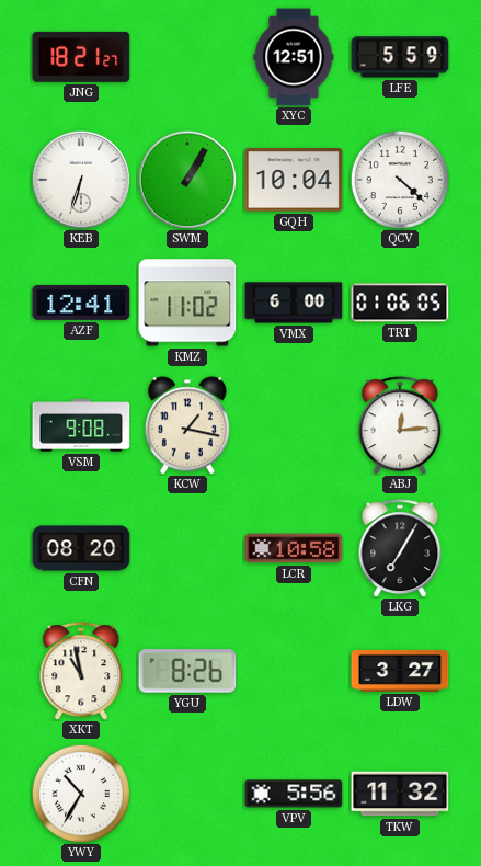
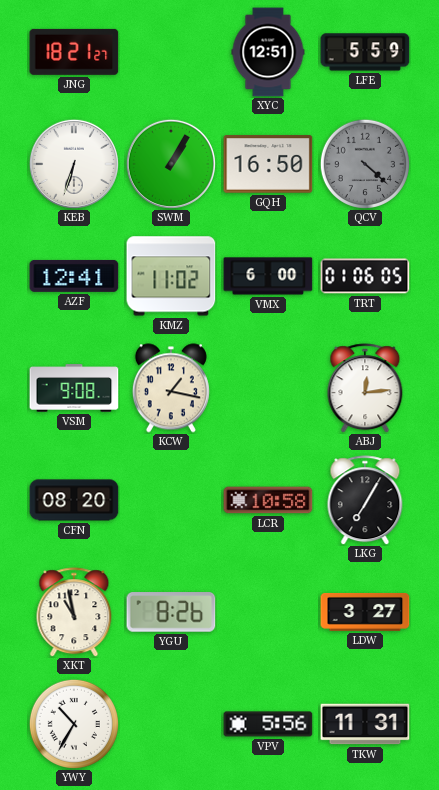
GQH: 10:04 -> 16:50
QCV dial: white -> grey
TKW: 11:32 -> 11:31
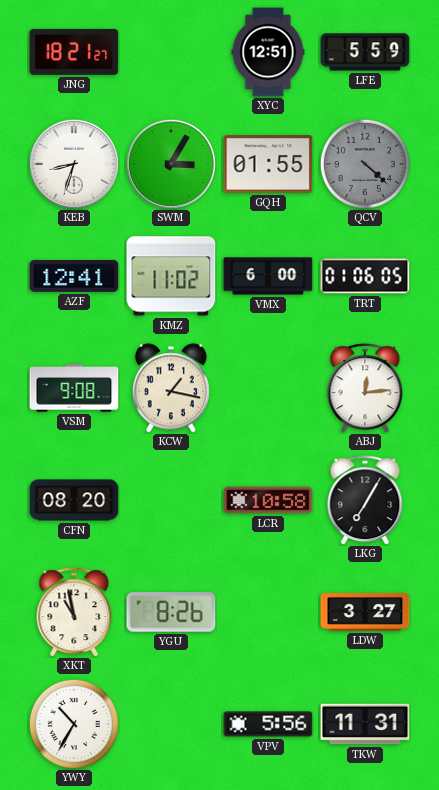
KEB: 6:33 -> 8:33
SWM: 1:05 -> 3:05
GQH: 16:50 -> 01:55
